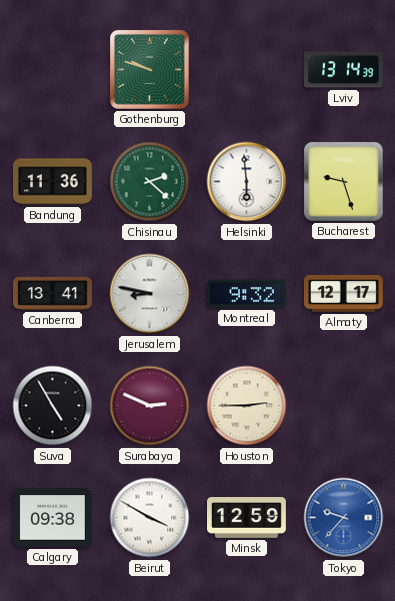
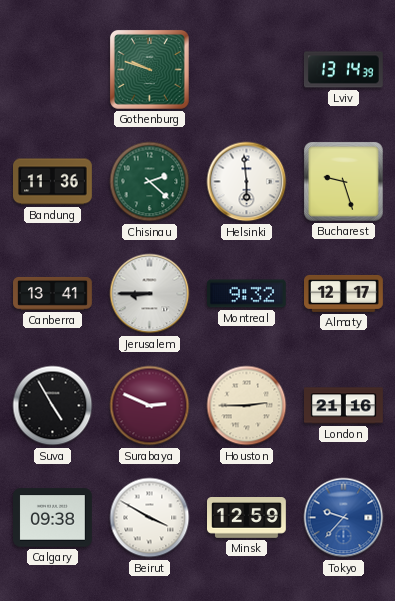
Jerusalem: 8:47 -> 8:45
London: none -> 21:16
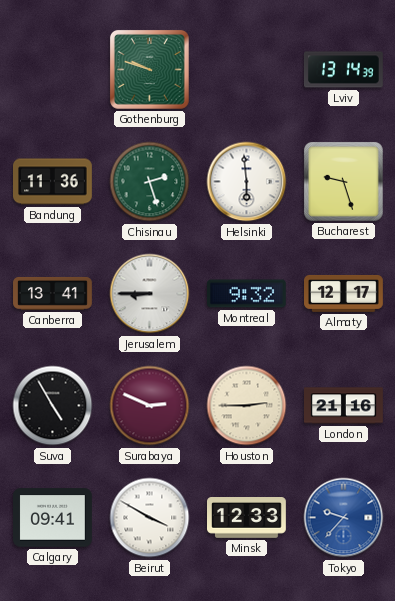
Chisinau: 2:22 -> 2:27
Calgary: 09:38 -> 09:41
Minsk: 12:59 -> 12:33
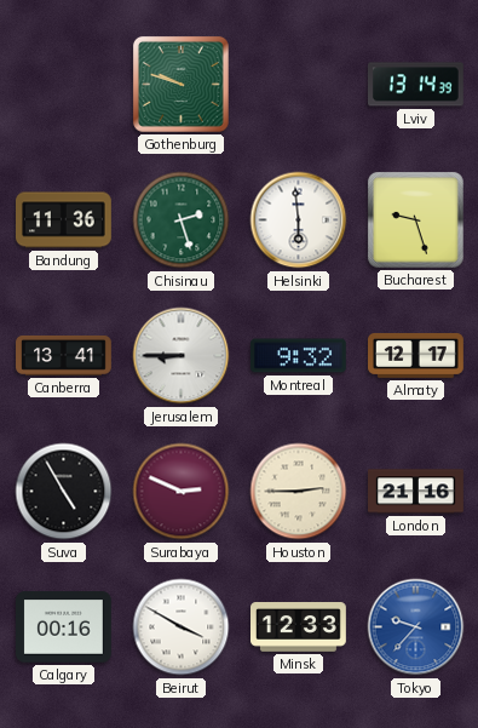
Calgary: 09:41 -> 00:16
